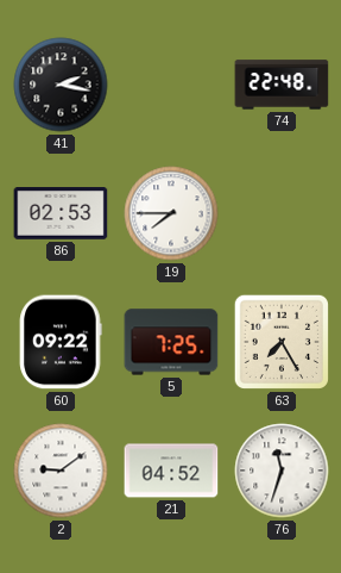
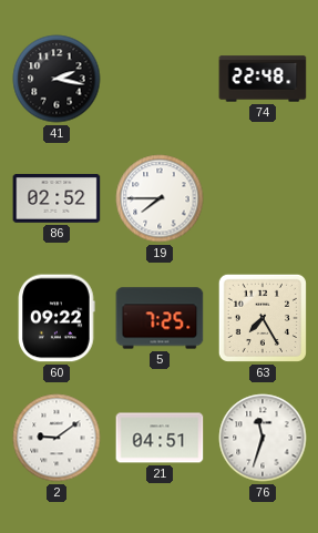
86: 02:53 -> 02:52
21: 04:52 -> 04:51
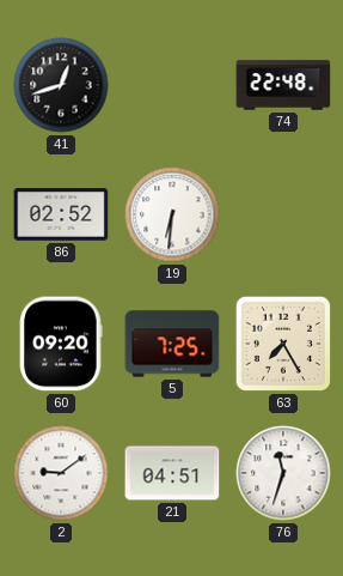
41: 2:17 -> 12:42
19: 7:45 -> 6:31
60: 09:22 -> 09:20
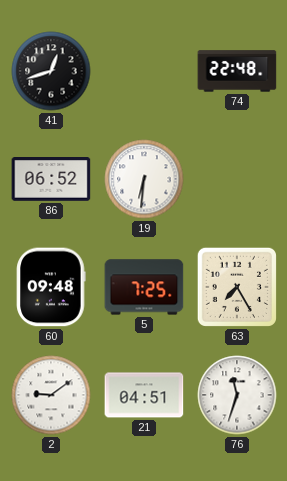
86: 02:52 -> 06:52
60: 09:20 -> 09:48
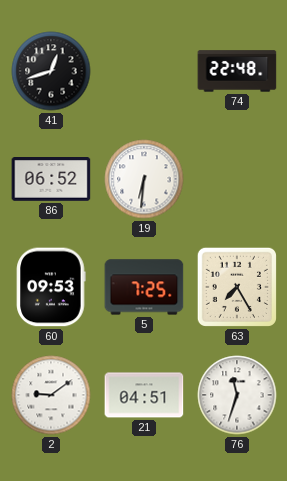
60: 09:48 -> 09:53
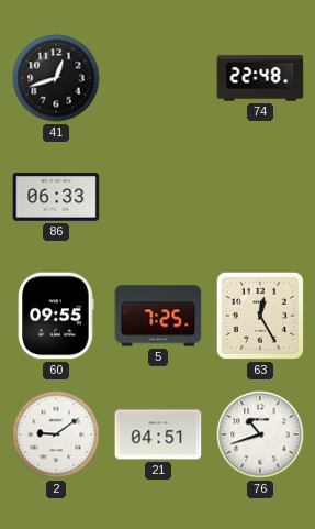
86: 06:52 -> 06:33
19: 6:31 -> none
60: 09:53 -> 09:55
63: 7:25 -> 12:25
76: 11:33 -> 10:42
